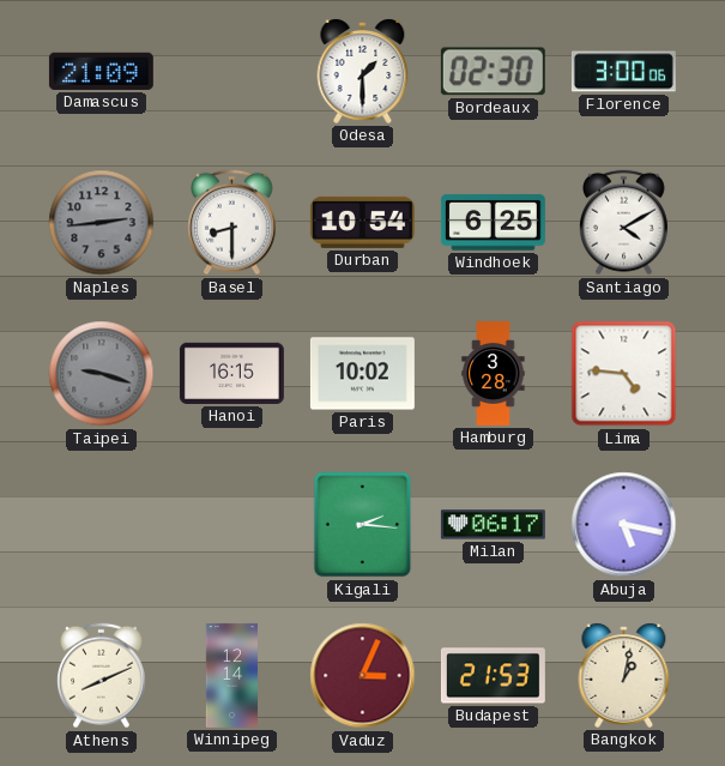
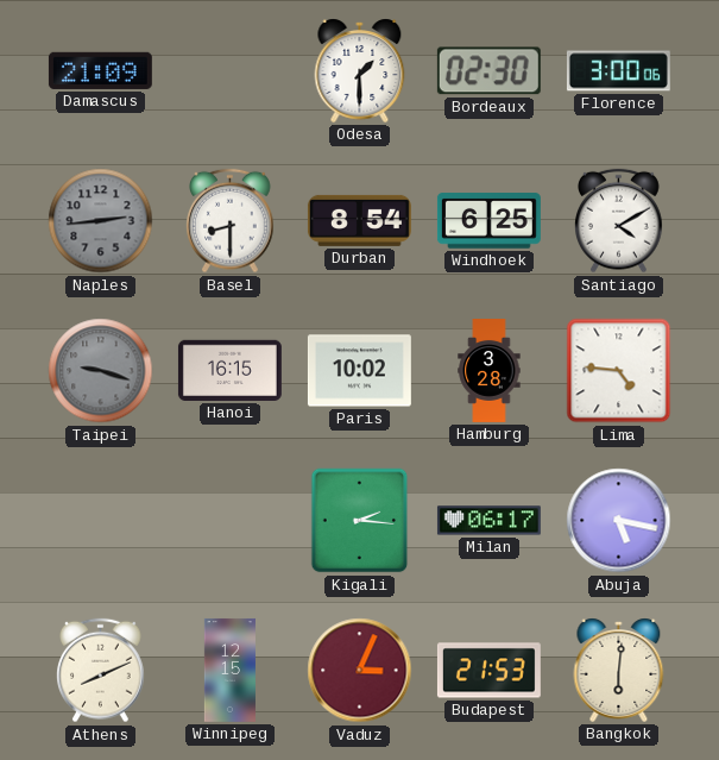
Durban: 10:54 -> 8:54
Winnipeg: 12:14 -> 12:15
Bangkok: 1:02 -> 6:01
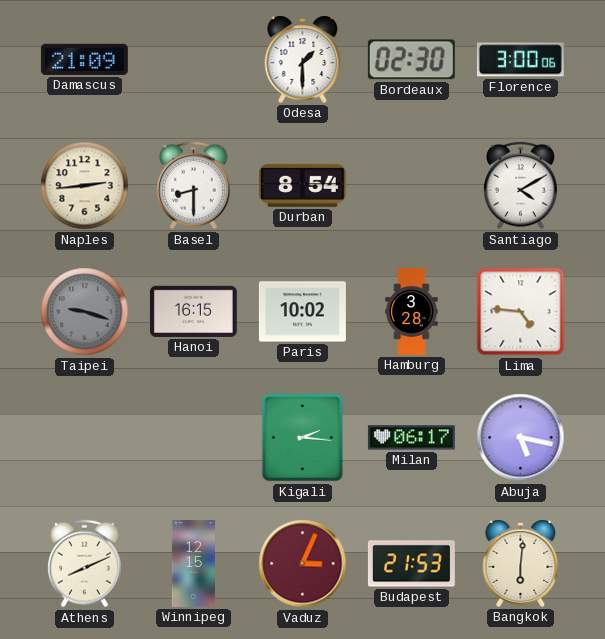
Naples dial: grey -> cream
Windhoek: 6:25 -> none
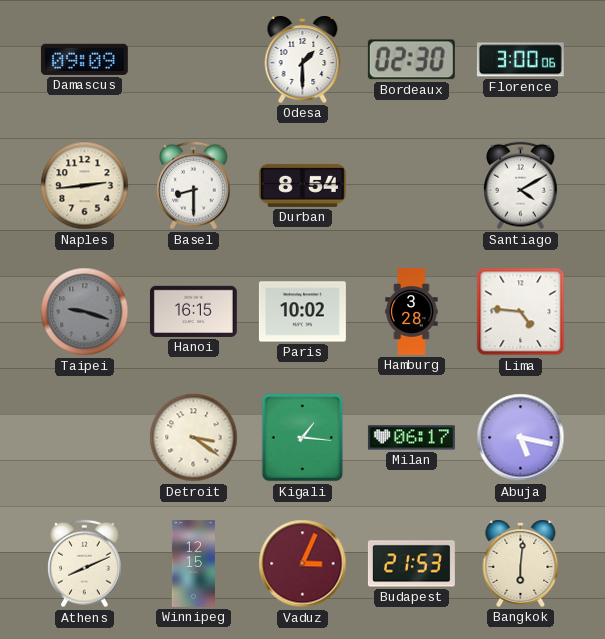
Damascus: 21:09 -> 09:09
Detroit: none -> 3:21
Kigali: 2:16 -> 1:16
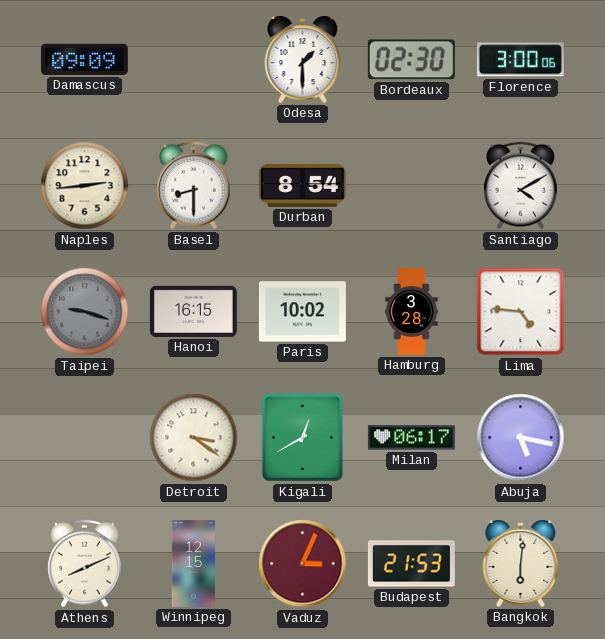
Kigali: 1:16 -> 12:40
